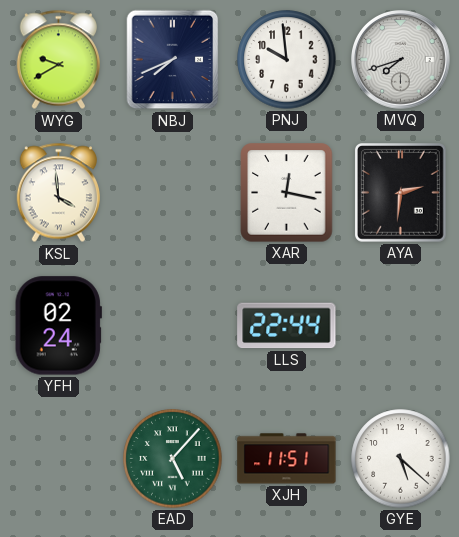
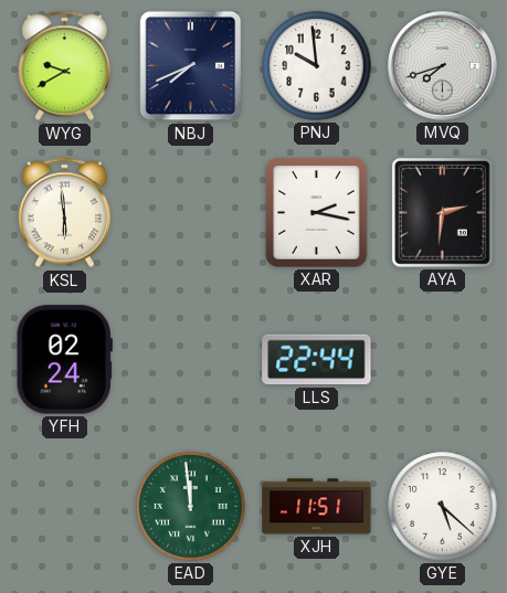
KSL: 3:59 -> 5:59
XAR: 12:17 -> 2:17
EAD: 5:07 -> 11:59
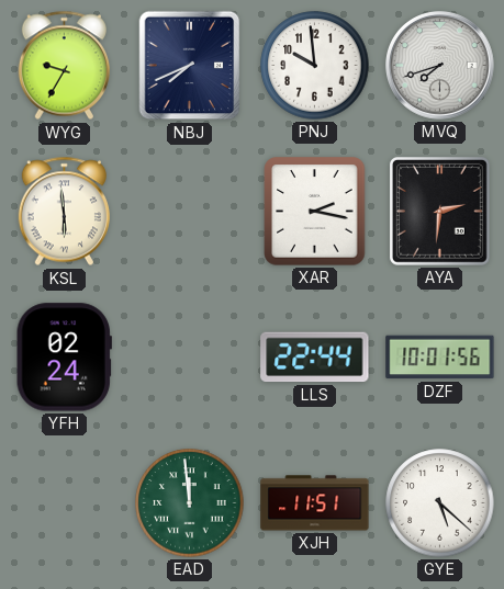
WYG: 9:40 -> 9:35
DZF: none -> 10:01
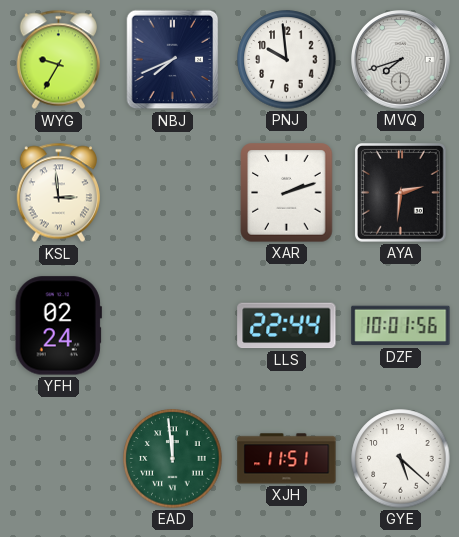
KSL: 5:59 -> 2:59
XAR: 2:17 -> 2:12
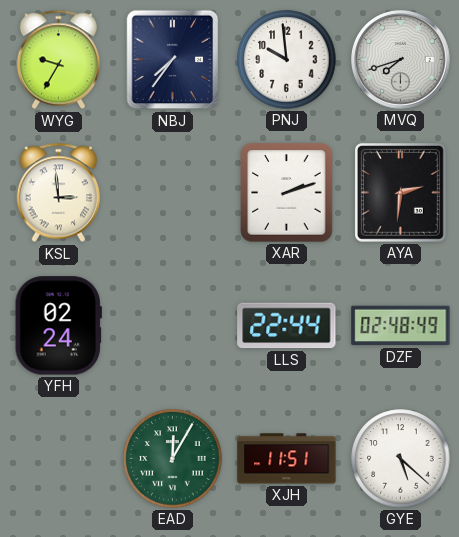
NBJ: 7:41 -> 7:36
DZF: 10:01 -> 02:48
EAD: 11:59 -> 12:05
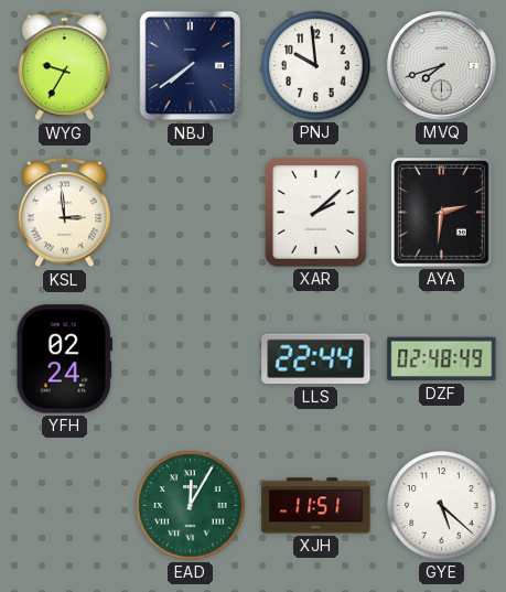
NBJ: 7:36 -> 7:39
XAR: 2:12 -> 2:08
